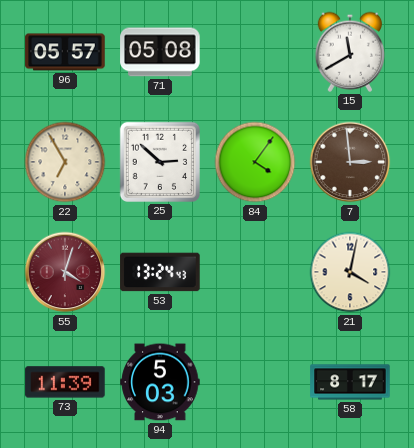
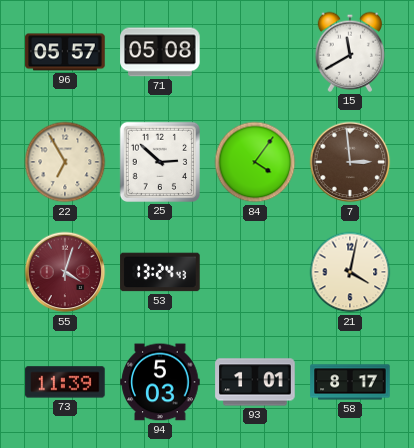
93: none -> 1:01
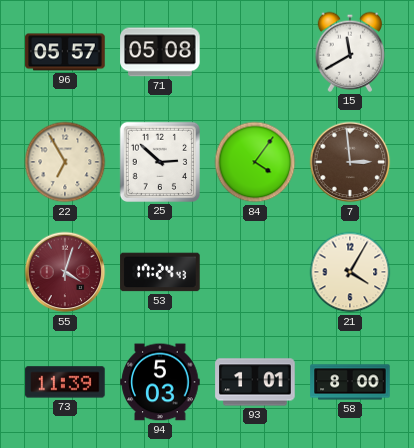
53: 13:24 -> 17:24
21: 4:02 -> 4:05
58: 8:17 -> 8:00
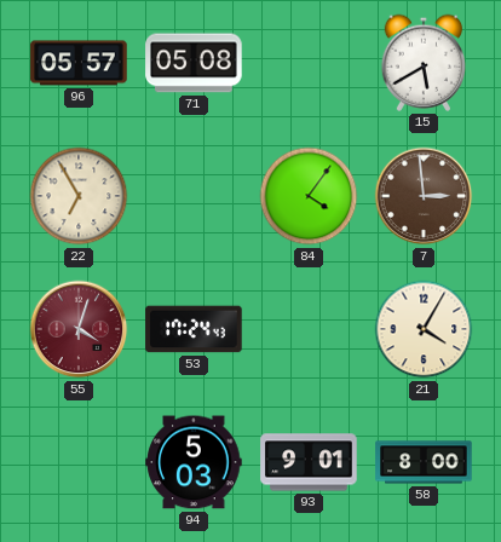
15: 11:40 -> 5:40
25: 2:52 -> none
73: 11:39 -> none
93: 1:01 -> 9:01
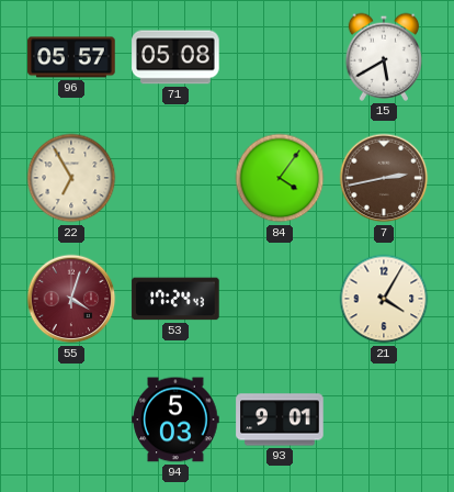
7: 2:59 -> 2:43
58: 8:00 -> none
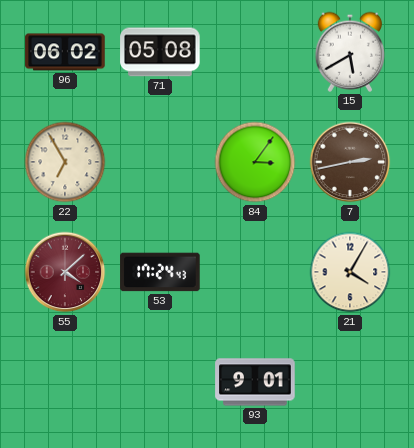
96: 05:57 -> 06:02
84: 4:06 -> 3:06
55: 4:03 -> 4:08
94: 5:03 -> none
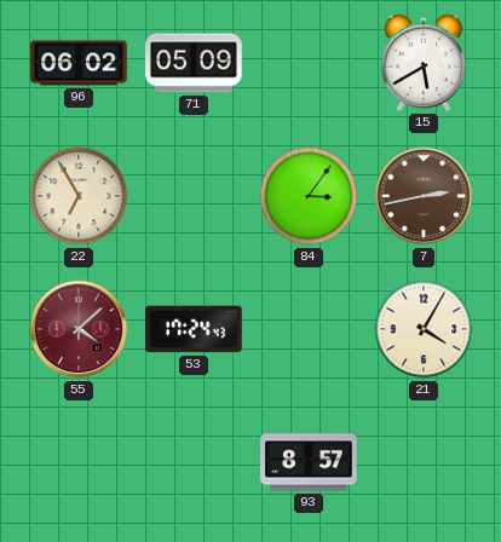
71: 05:08 -> 05:09
93: 9:01 -> 8:57
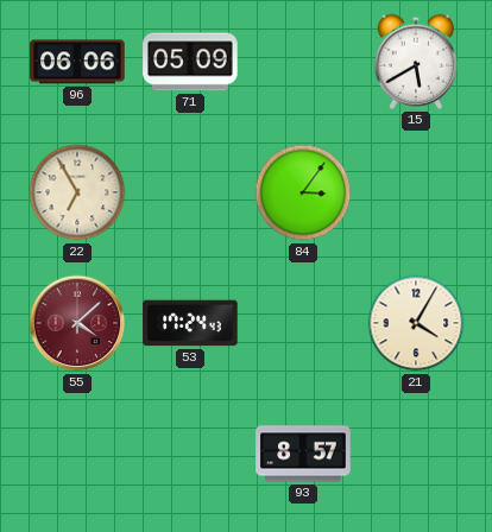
96: 06:02 -> 06:06
7: 2:43 -> none
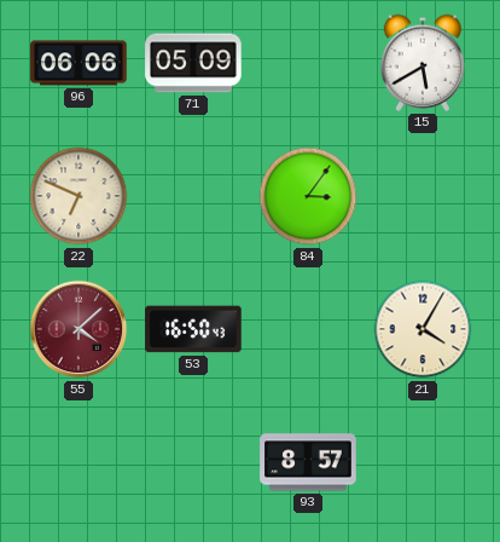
22: 6:55 -> 6:49
53: 17:24 -> 16:50
